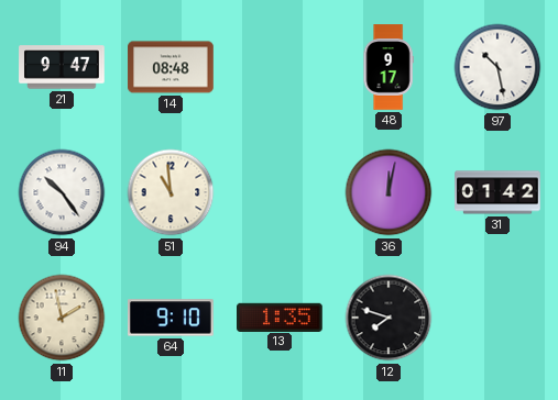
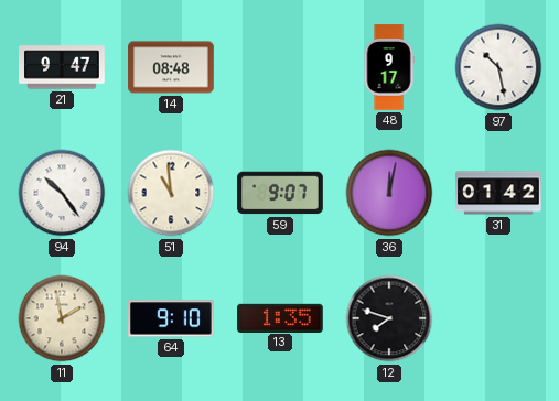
59: none -> 9:07
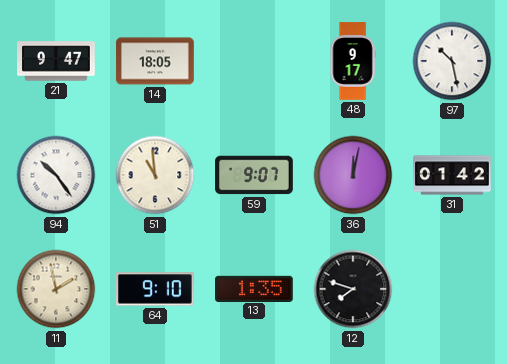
14: 08:48 -> 18:05
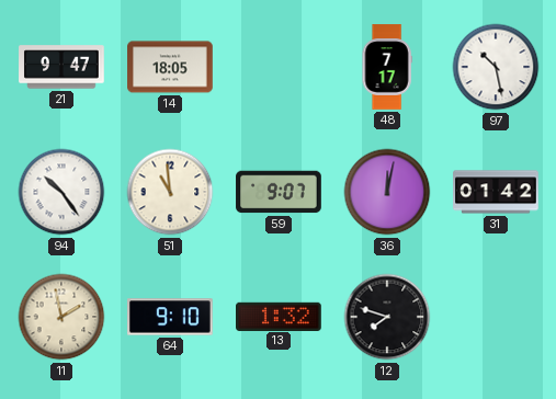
48: 9:17 -> 7:17
13: 1:35 -> 1:32
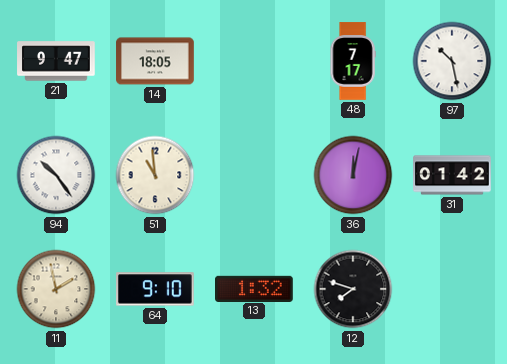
59: 9:07 -> none
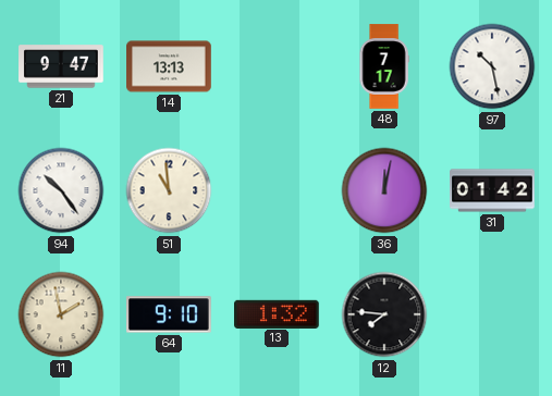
14: 18:05 -> 13:13
12: 7:48 -> 7:46
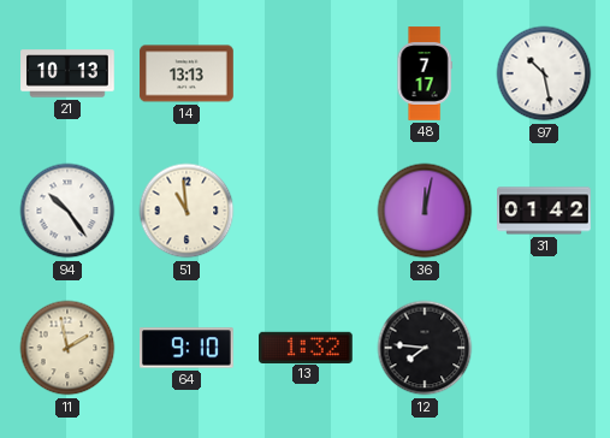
21: 9:47 -> 10:13
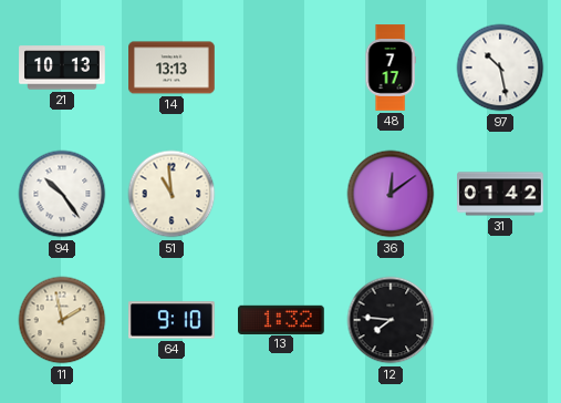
36: 12:02 -> 12:09
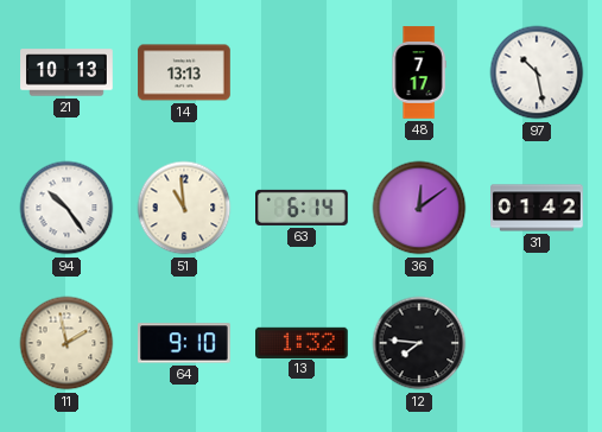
63: none -> 6:14
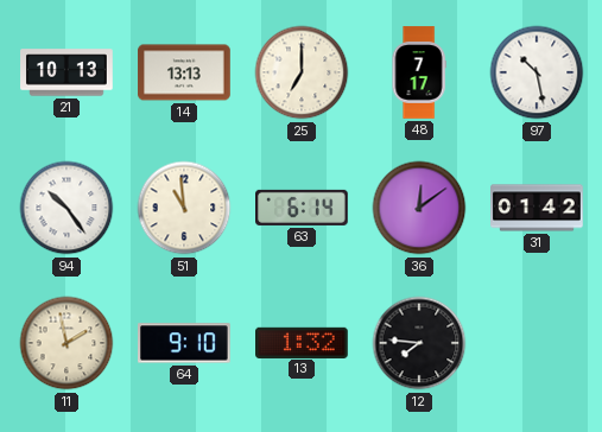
25: none -> 7:00
